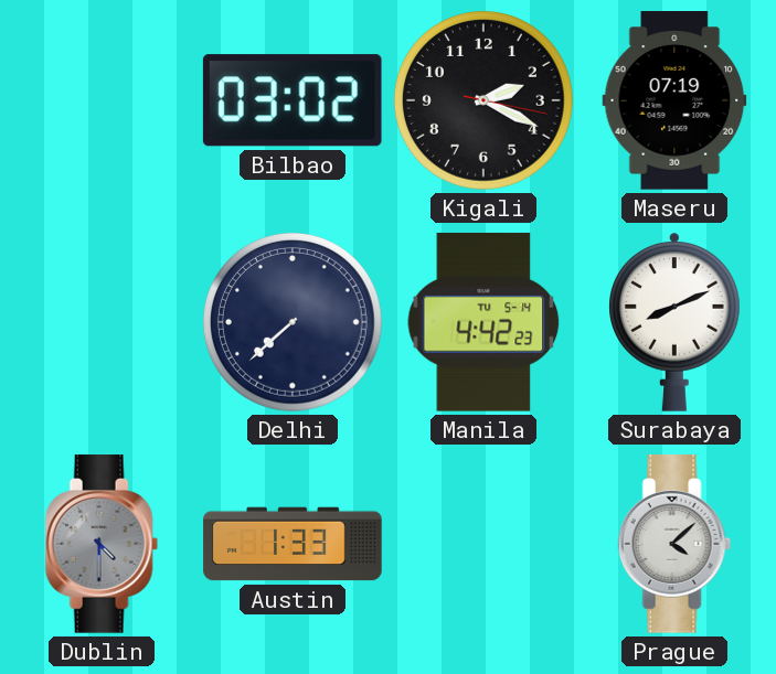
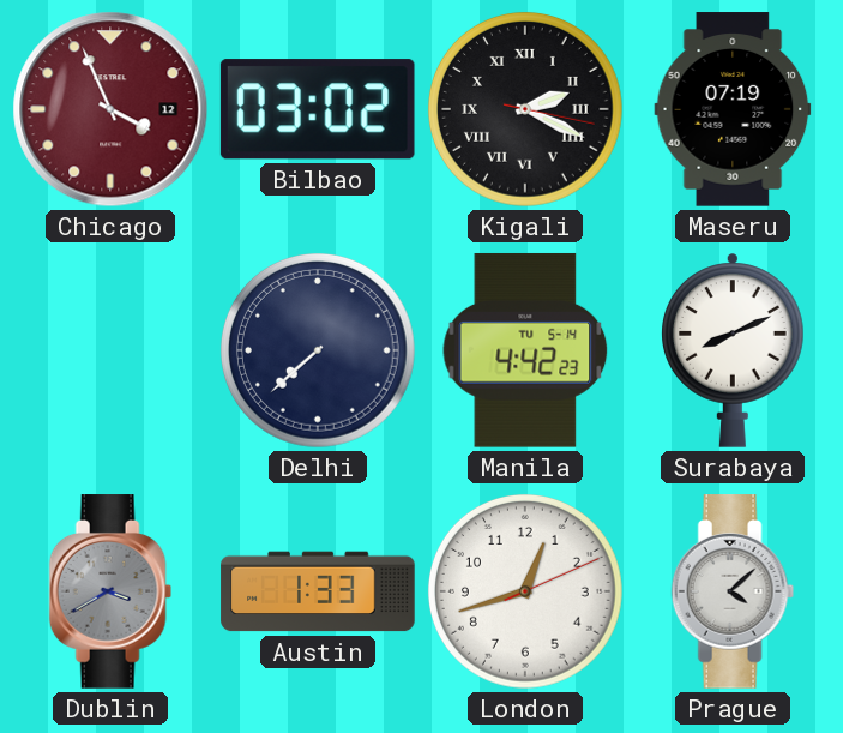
Chicago: none -> 3:56
Kigali numerals: Arabic -> Roman
Dublin: 4:30 -> 3:40
London: none -> 12:42
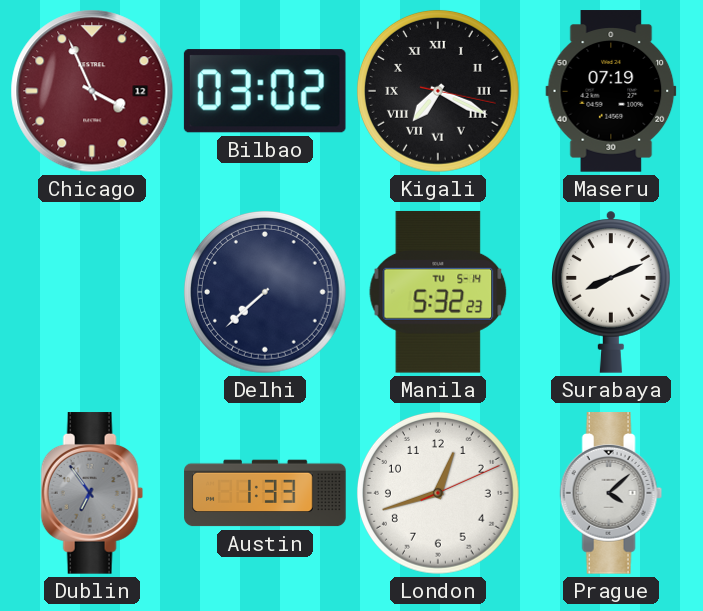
Kigali: 2:19 -> 7:19
Manila: 4:42 -> 5:32
Dublin: 3:40 -> 6:54
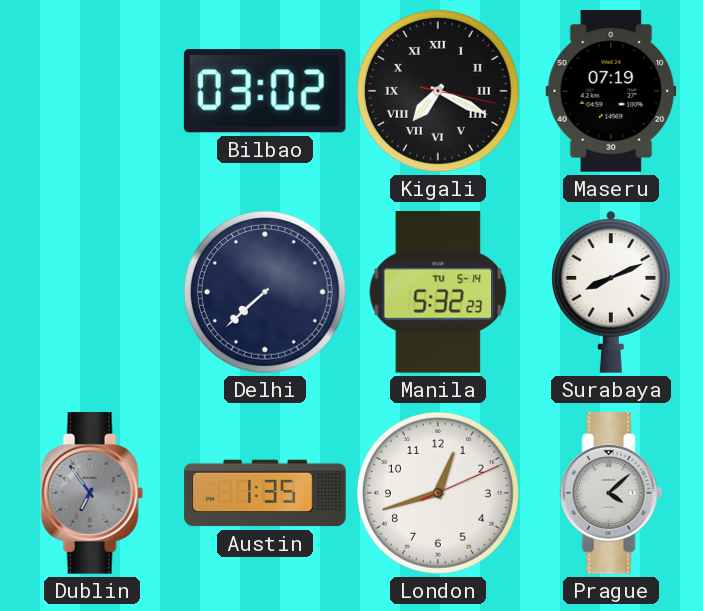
Chicago: 3:56 -> none
Austin: 1:33 -> 1:35
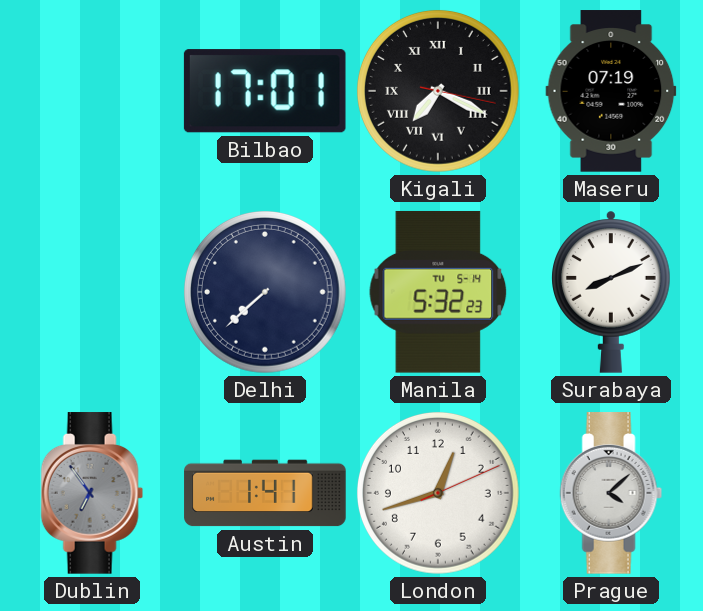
Bilbao: 03:02 -> 17:01
Austin: 1:35 -> 1:41
